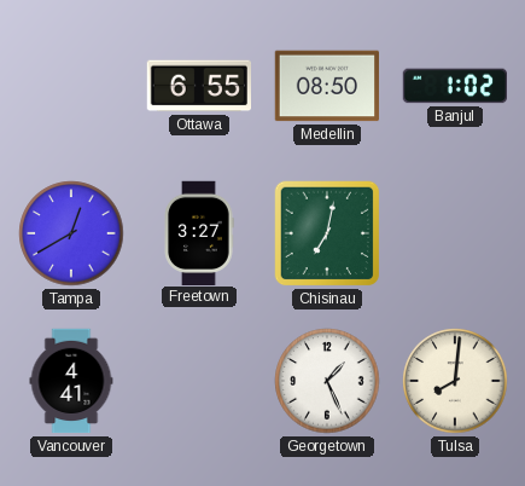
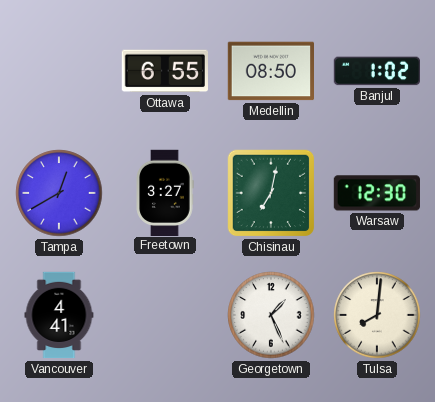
Warsaw: none -> 12:30
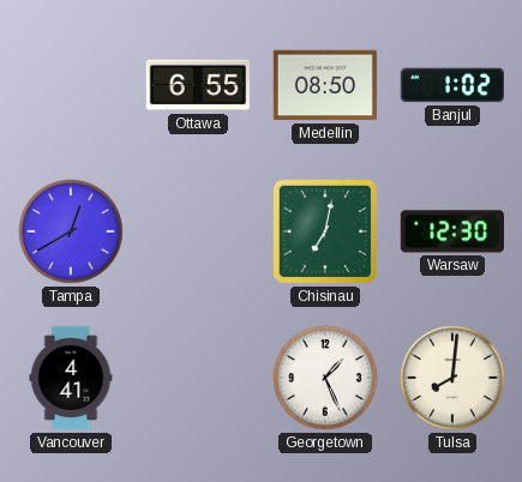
Freetown: 3:27 -> none
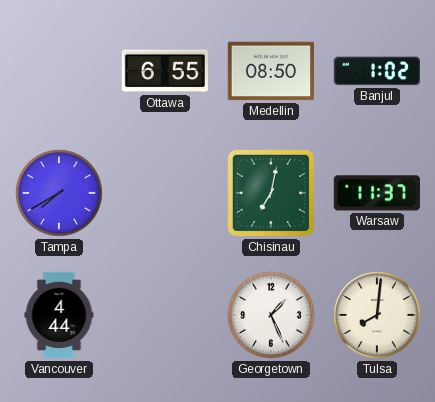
Tampa: 12:40 -> 7:40
Warsaw: 12:30 -> 11:37
Vancouver: 4:41 -> 4:44
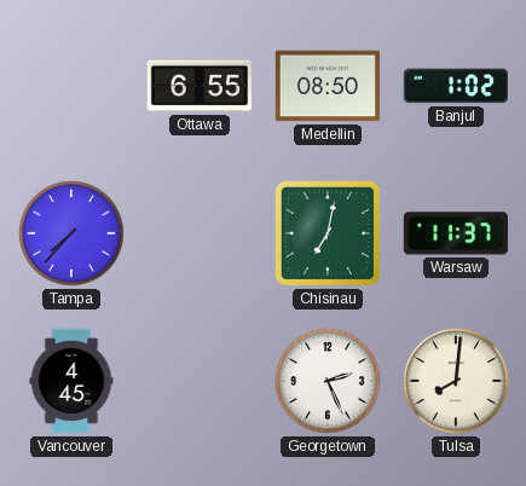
Tampa: 7:40 -> 7:37
Vancouver: 4:44 -> 4:45
Georgetown: 1:26 -> 2:26
